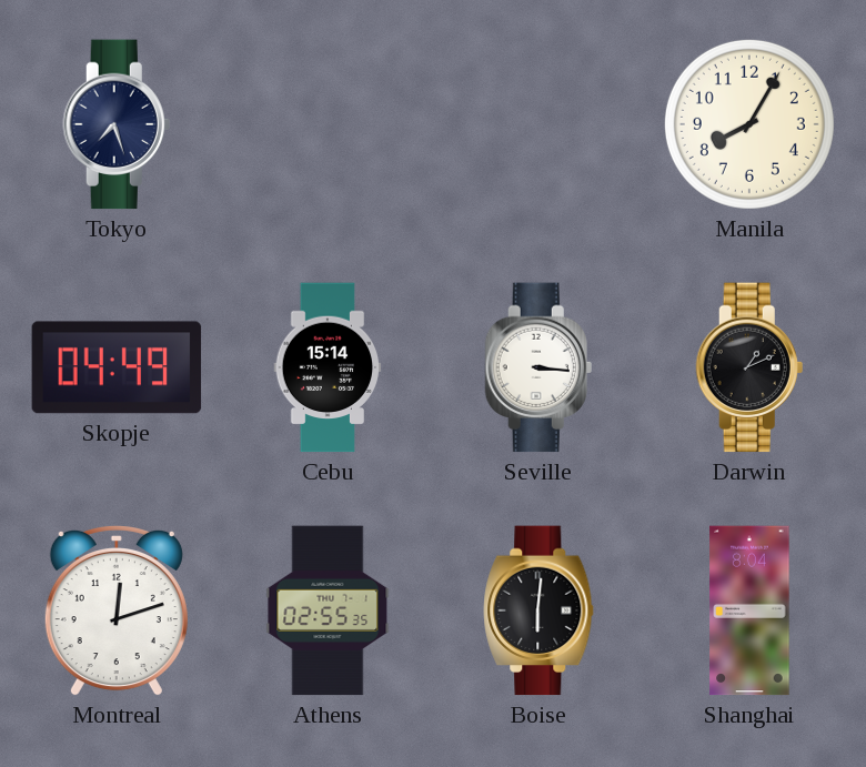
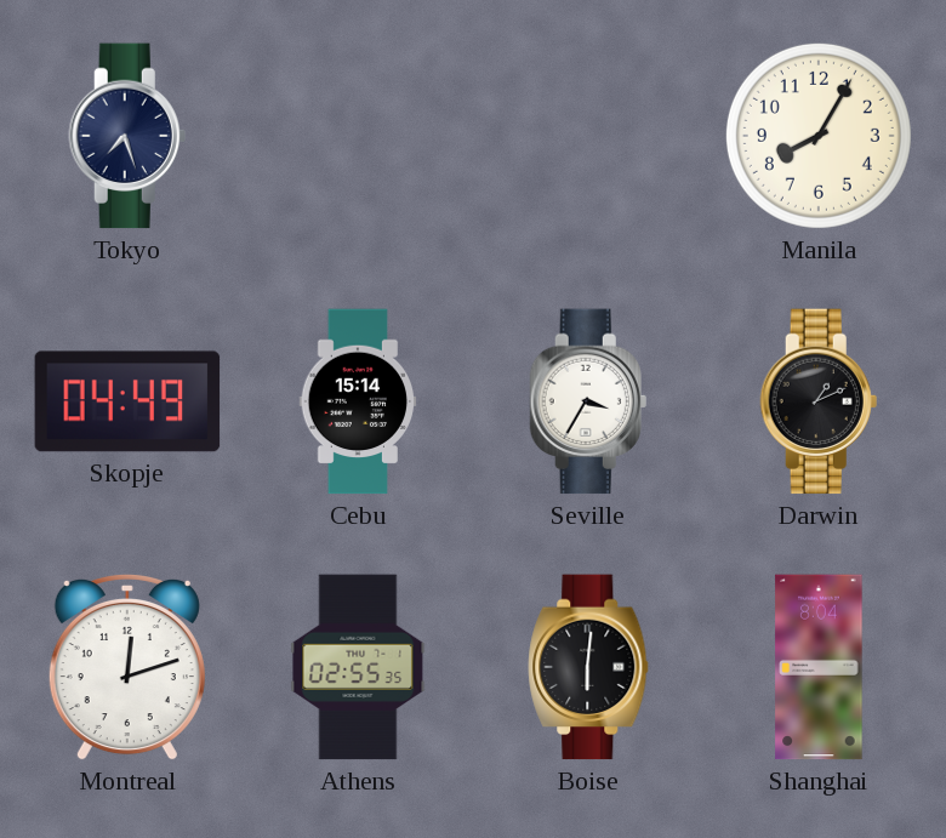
Seville: 3:16 -> 3:35
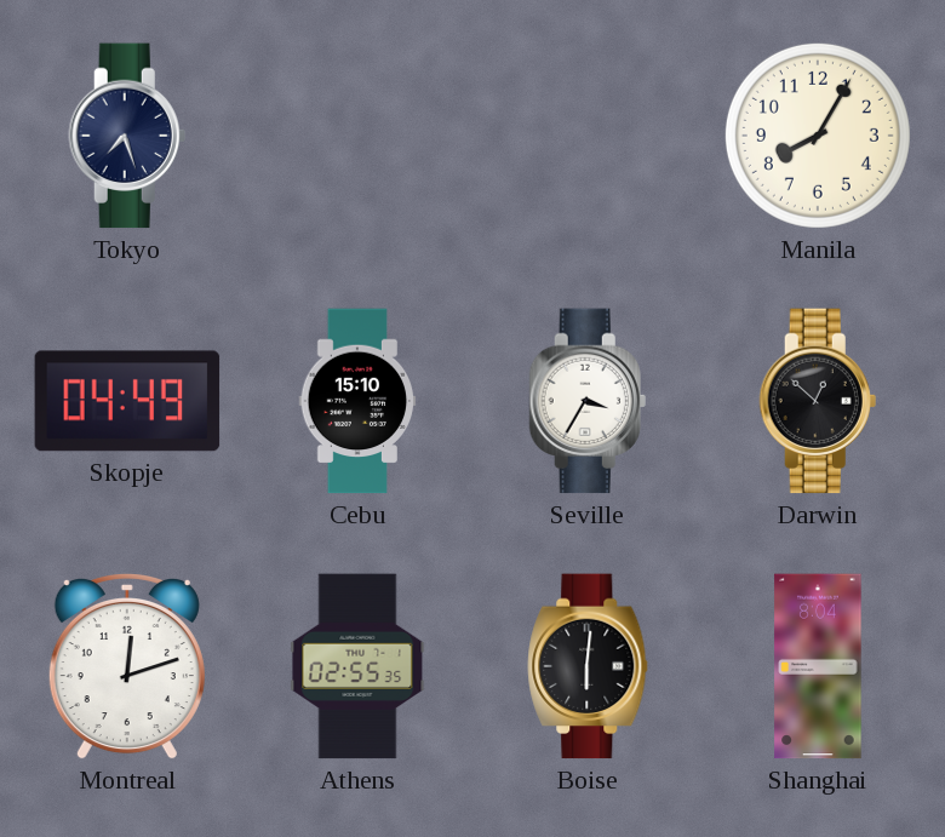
Cebu: 15:14 -> 15:10
Darwin: 1:11 -> 12:52
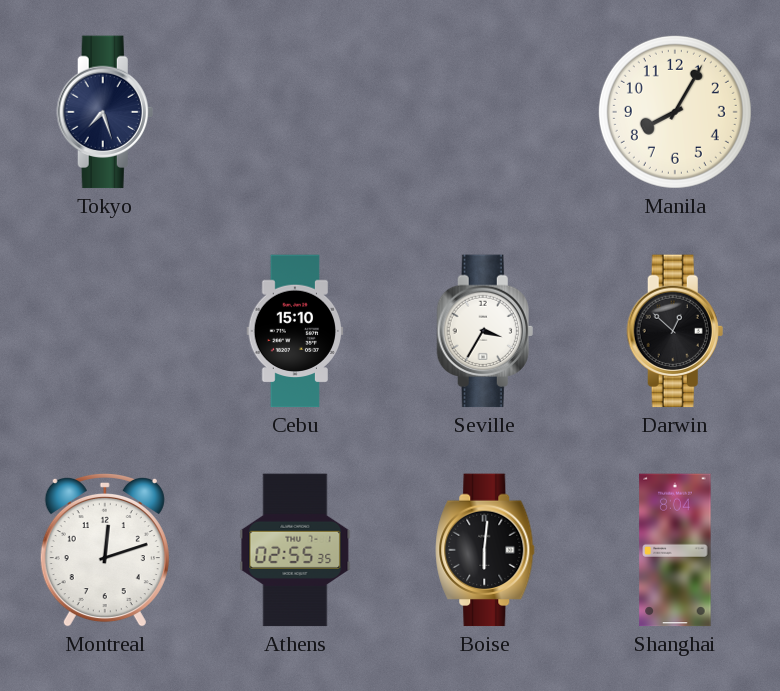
Skopje: 04:49 -> none
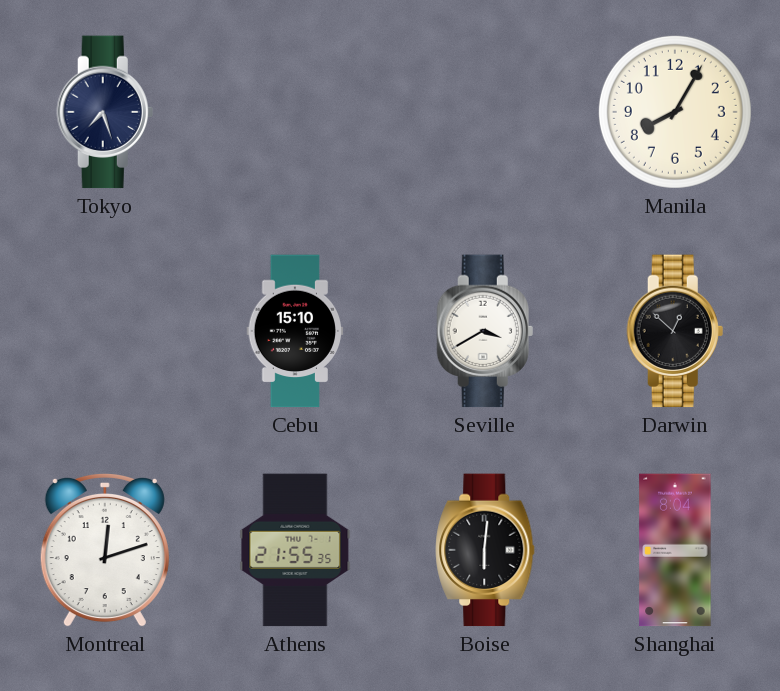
Seville: 3:35 -> 3:40
Athens: 02:55 -> 21:55
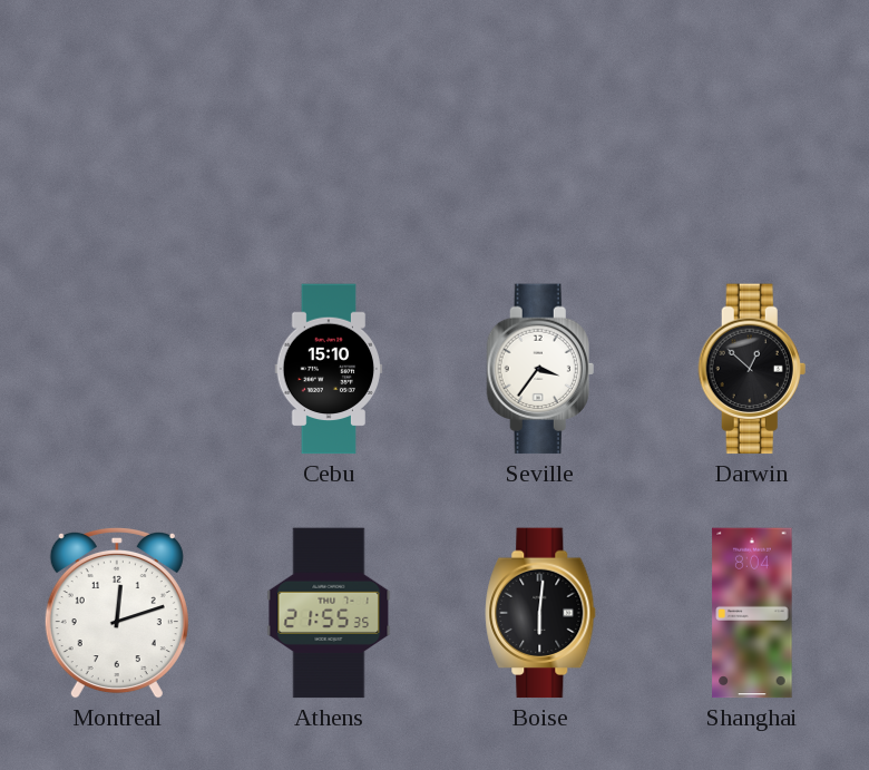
Tokyo: 7:27 -> none
Manila: 8:05 -> none
Seville: 3:40 -> 3:36
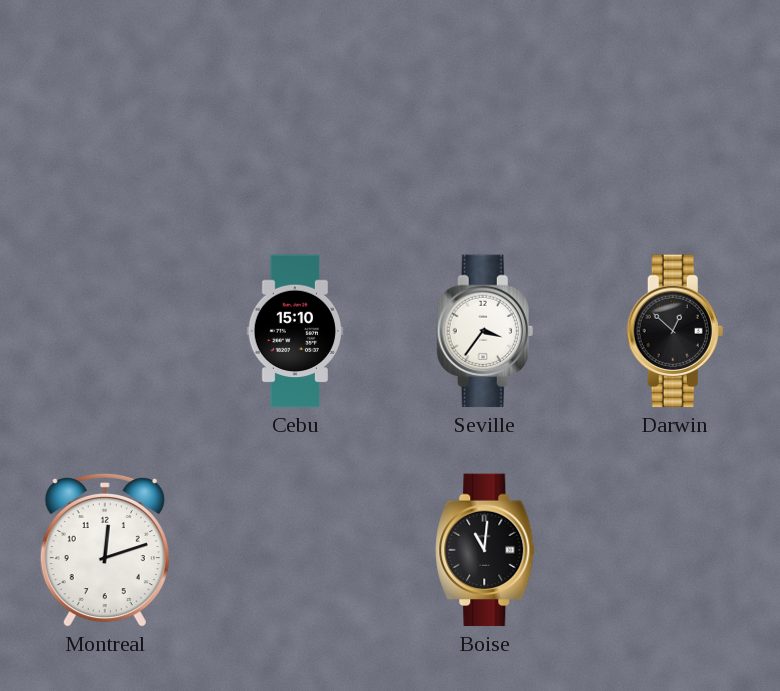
Athens: 21:55 -> none
Boise: 6:01 -> 11:01
Shanghai: 8:04 -> none
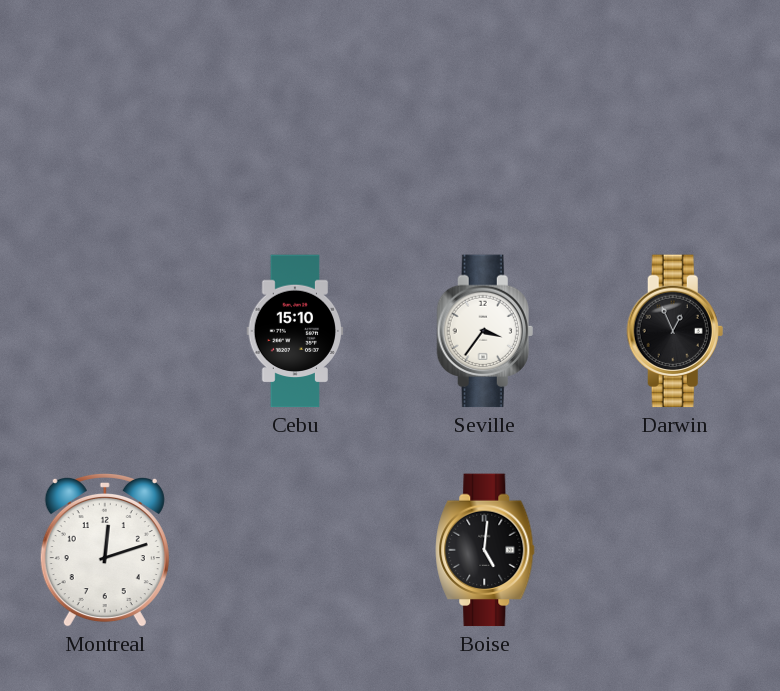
Darwin: 12:52 -> 12:56
Boise: 11:01 -> 5:01
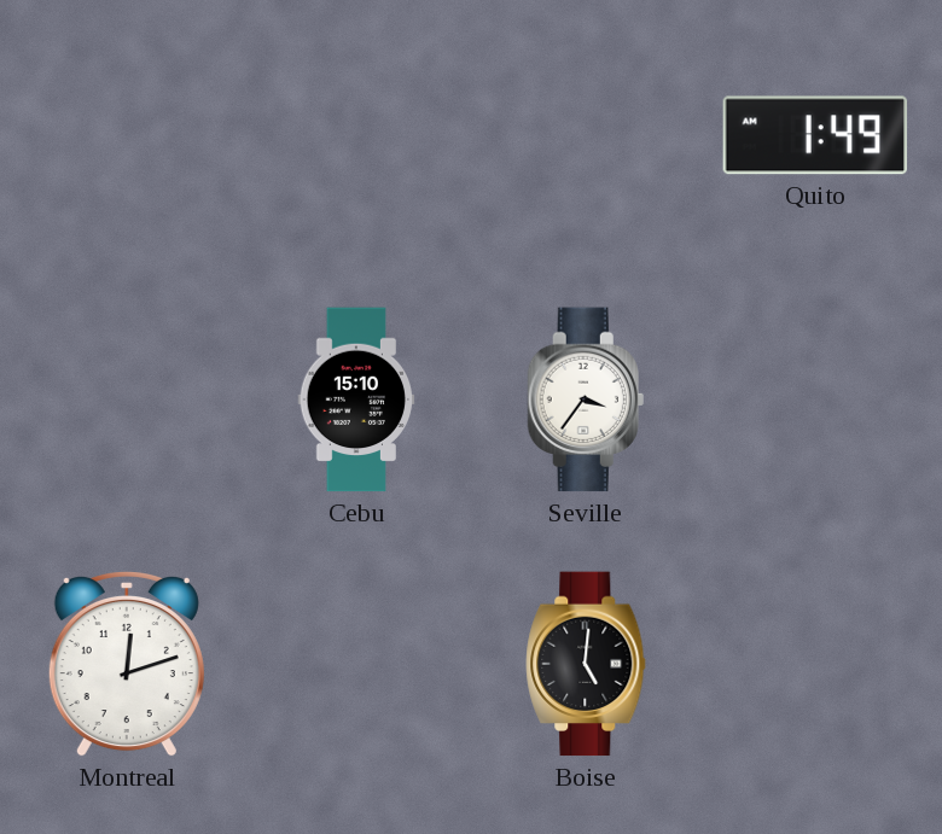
Quito: none -> 1:49
Darwin: 12:56 -> none
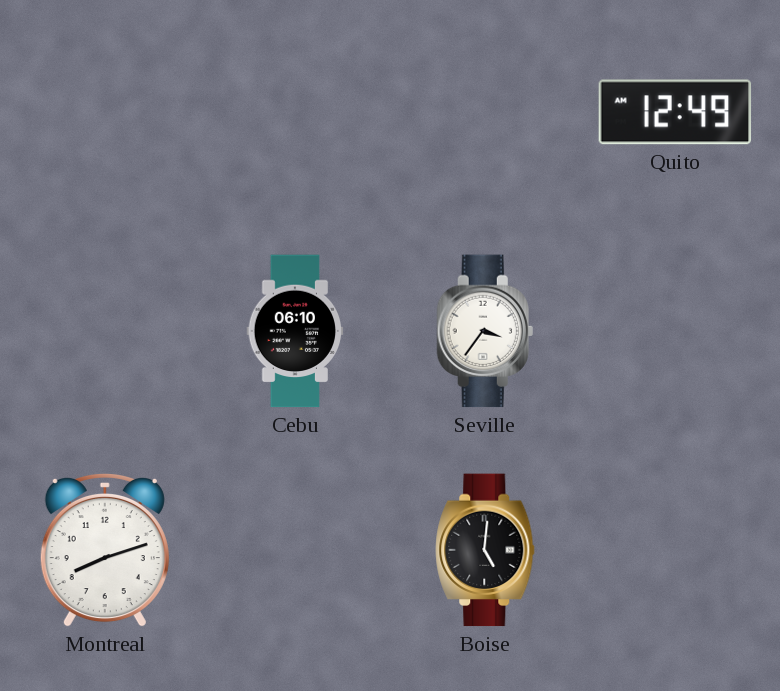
Quito: 1:49 -> 12:49
Cebu: 15:10 -> 06:10
Montreal: 12:12 -> 8:12
